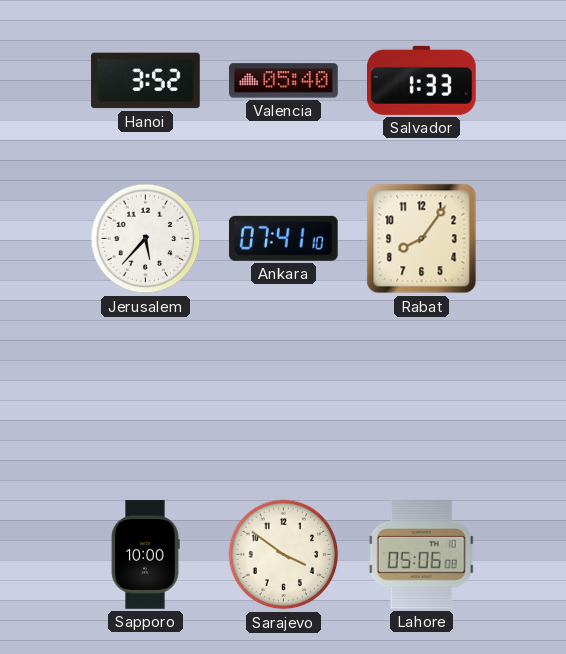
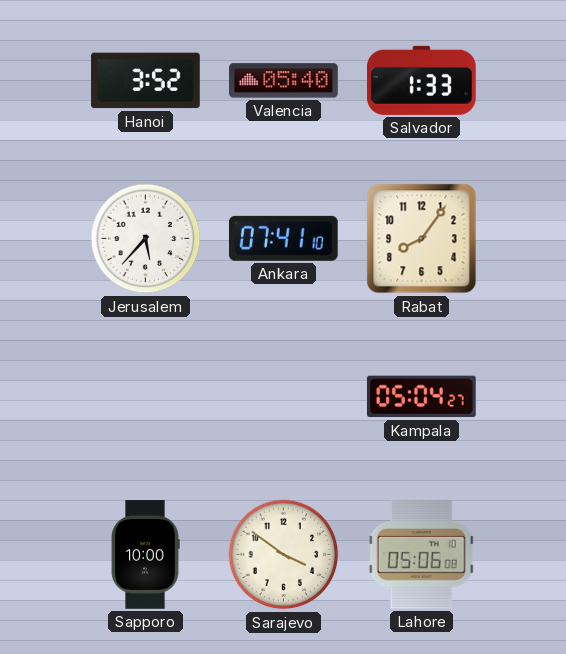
Kampala: none -> 05:04
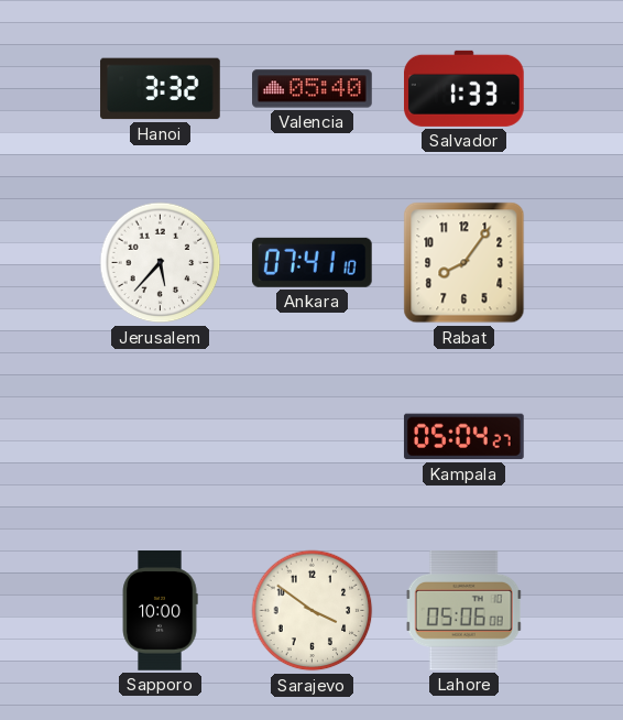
Hanoi: 3:52 -> 3:32
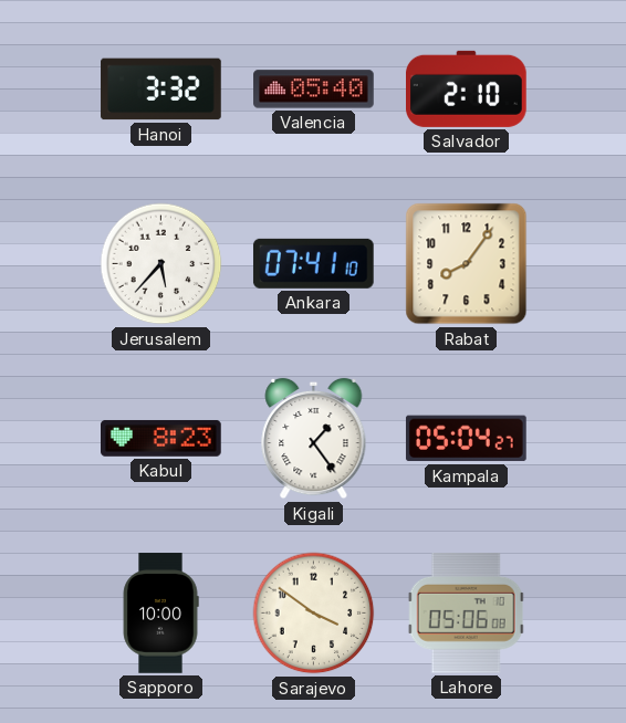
Salvador: 1:33 -> 2:10
Kabul: none -> 8:23
Kigali: none -> 1:24
